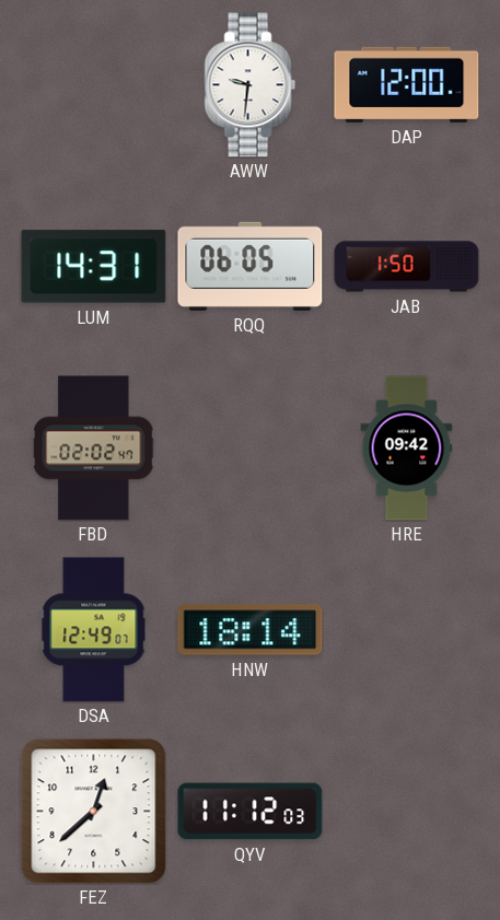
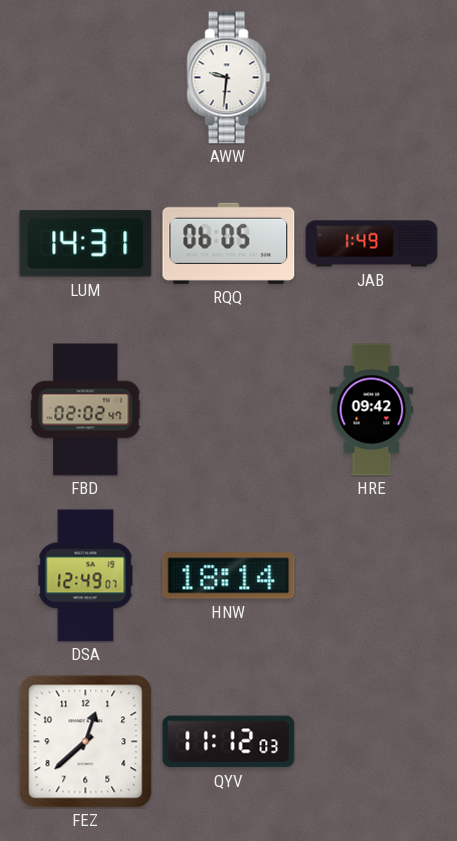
DAP: 12:00 -> none
JAB: 1:50 -> 1:49
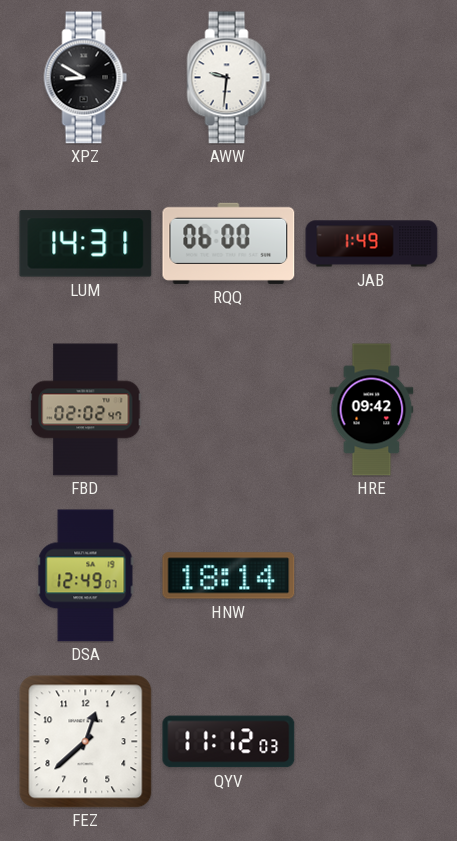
XPZ: none -> 8:50
RQQ: 06:05 -> 06:00
